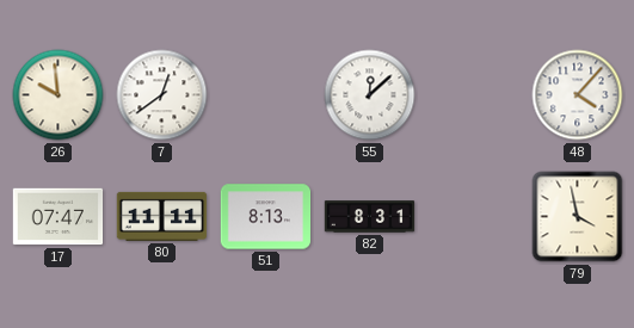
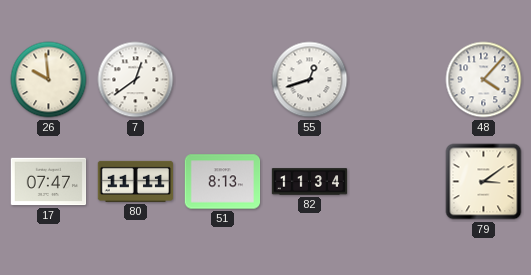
55: 12:08 -> 12:42
82: 8:31 -> 11:34
79: 3:58 -> 3:09
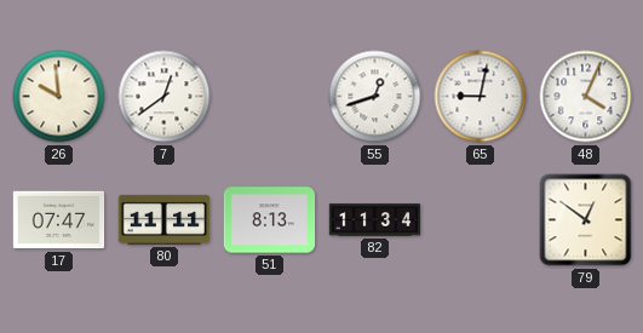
65: none -> 9:02
48: 4:07 -> 4:04
79: 3:09 -> 12:51
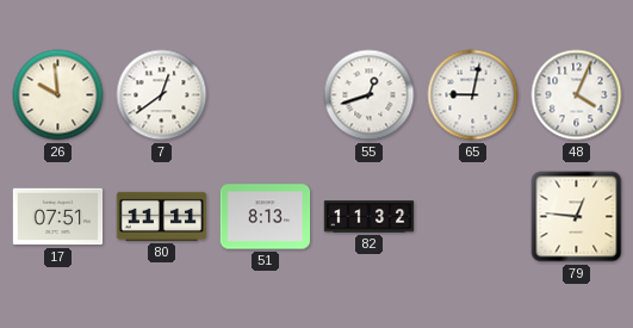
17: 07:47 -> 07:51
82: 11:34 -> 11:32
79: 12:51 -> 12:46
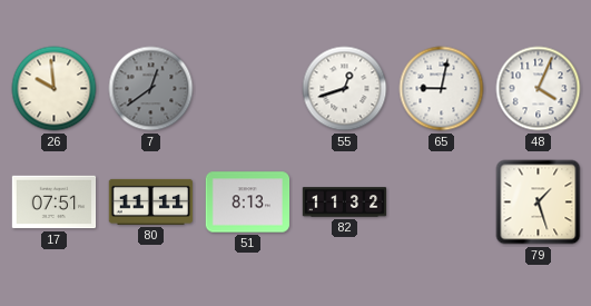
7 dial: white -> grey
79: 12:46 -> 1:27
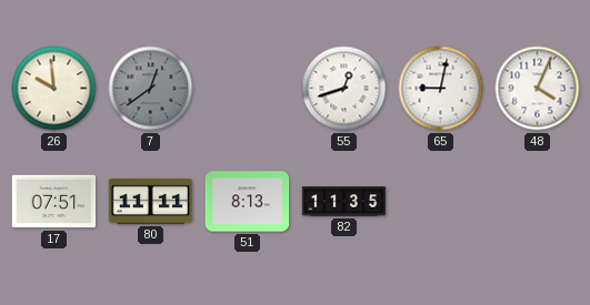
82: 11:32 -> 11:35
79: 1:27 -> none
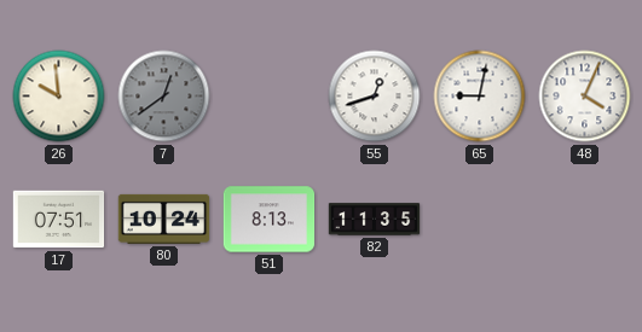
80: 11:11 -> 10:24
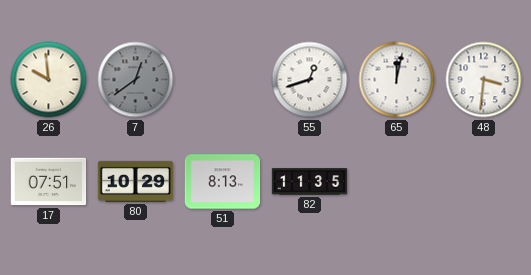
65: 9:02 -> 12:02
48: 4:04 -> 3:31
80: 10:24 -> 10:29
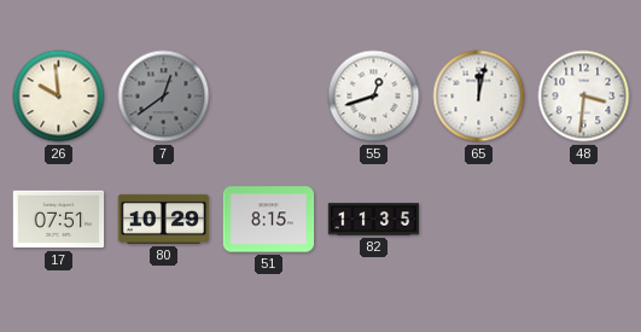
51: 8:13 -> 8:15
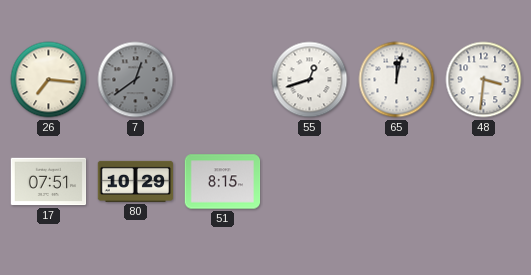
26: 9:59 -> 7:16
82: 11:35 -> none
